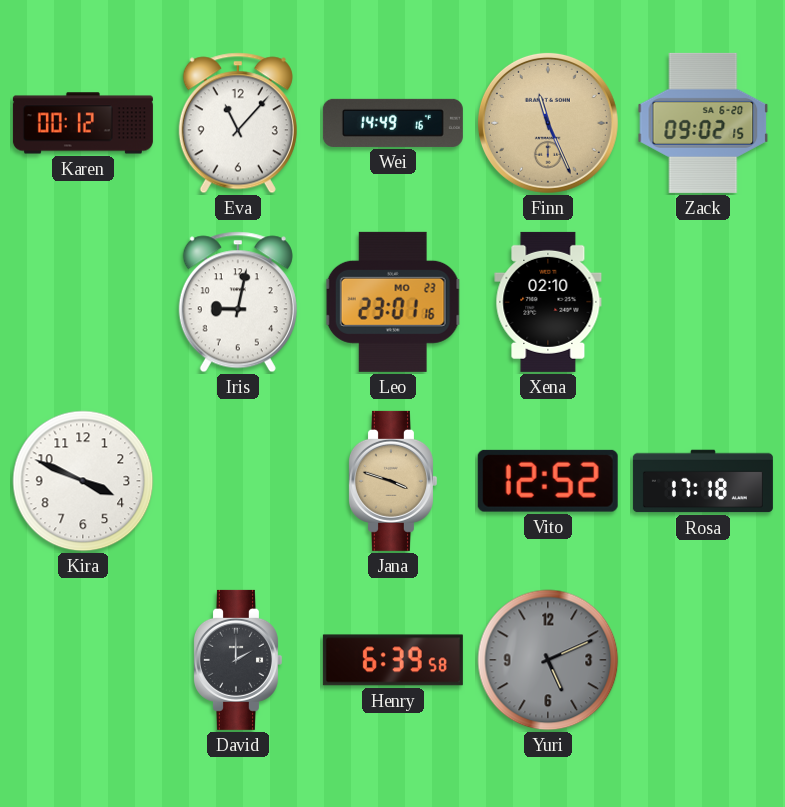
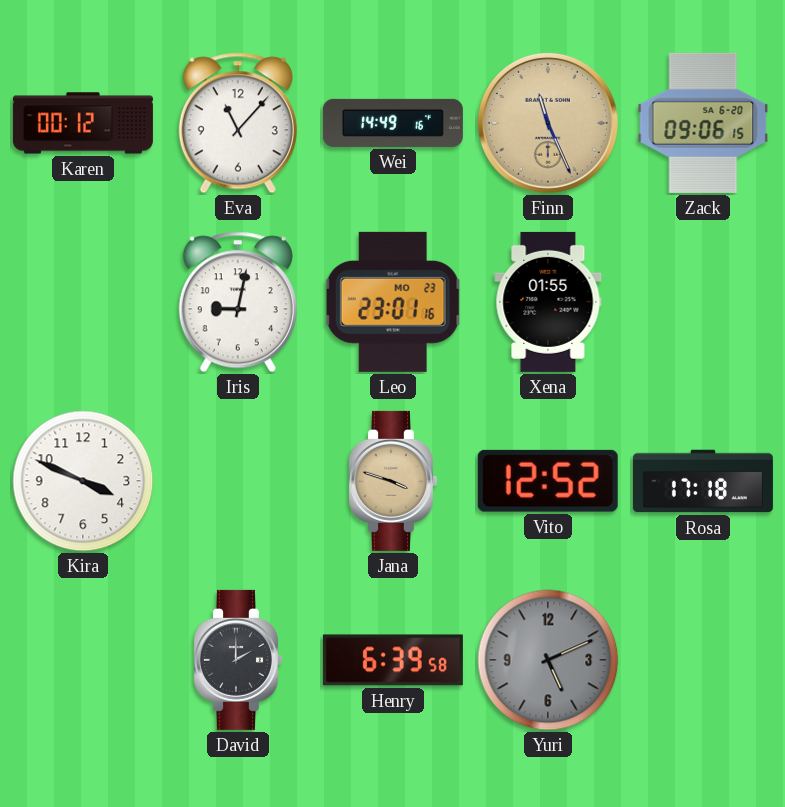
Zack: 09:02 -> 09:06
Xena: 02:10 -> 01:55
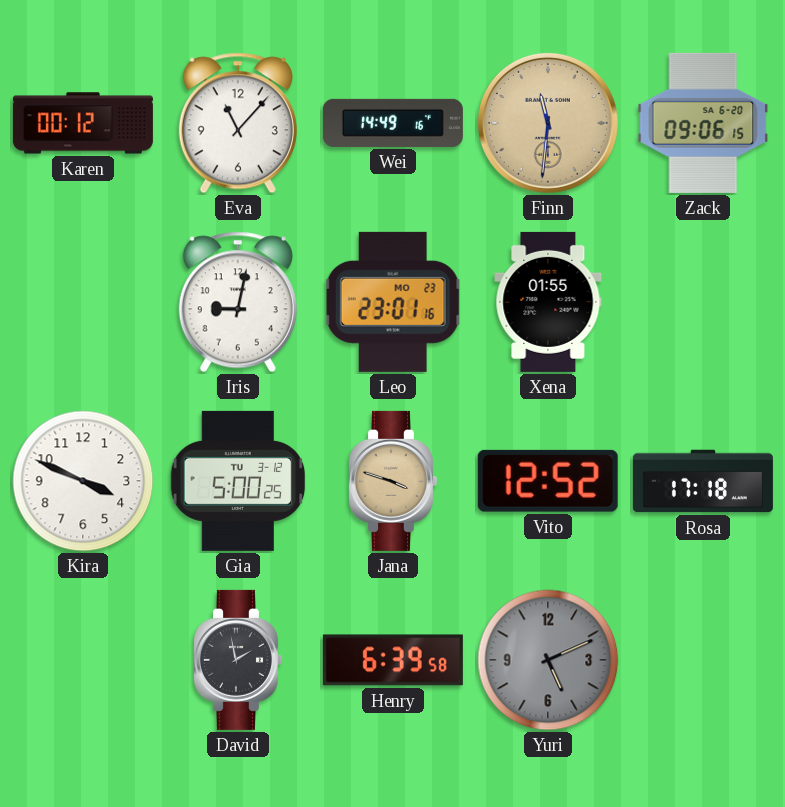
Finn: 11:26 -> 11:31
Gia: none -> 5:00
David: 2:00 -> 1:58
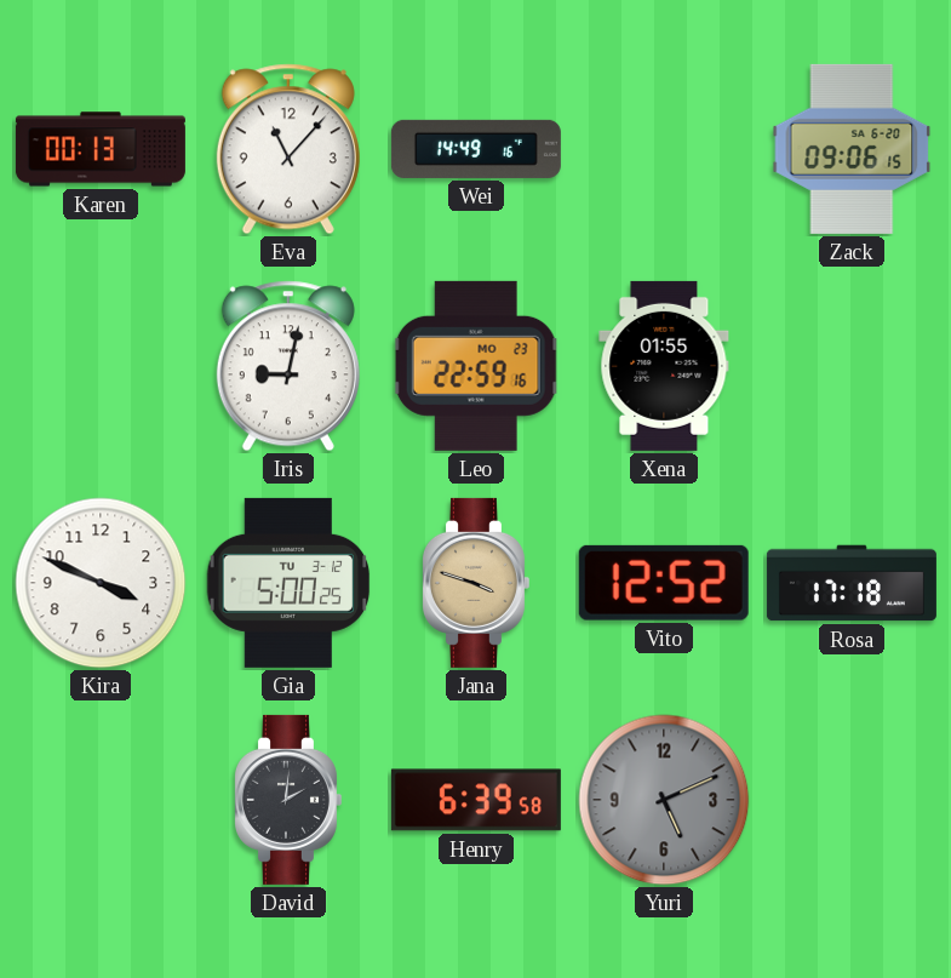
Karen: 00:12 -> 00:13
Finn: 11:31 -> none
Leo: 23:01 -> 22:59
David: 1:58 -> 2:01
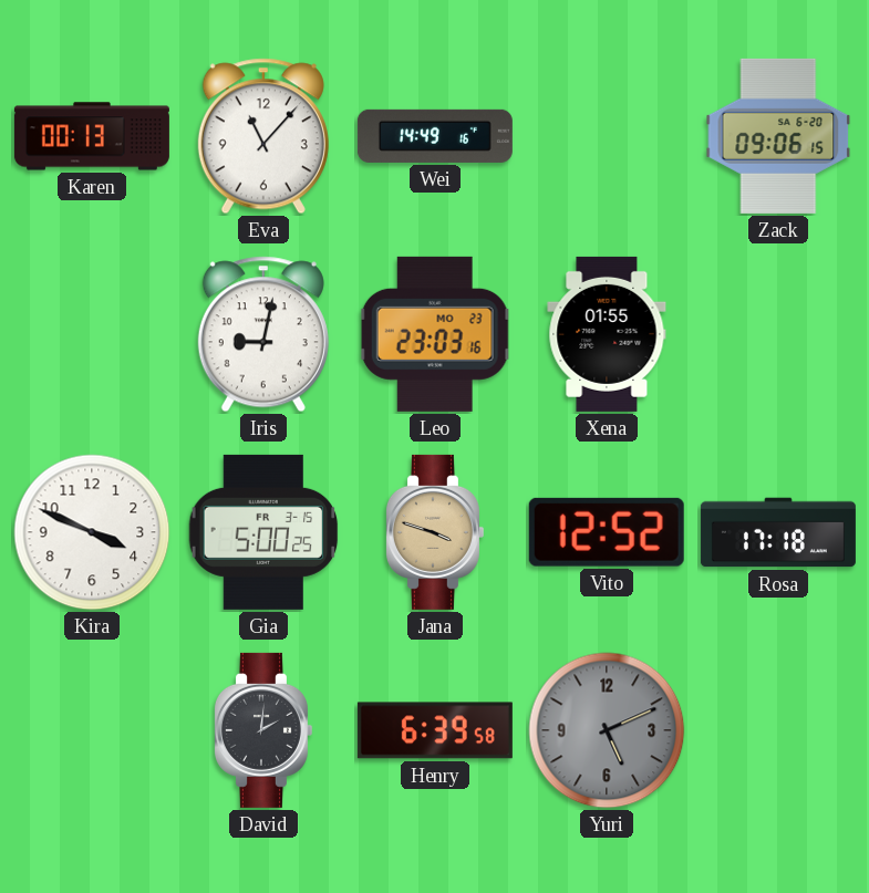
Leo: 22:59 -> 23:03
Gia date: TU 3-12 -> FR 3-15
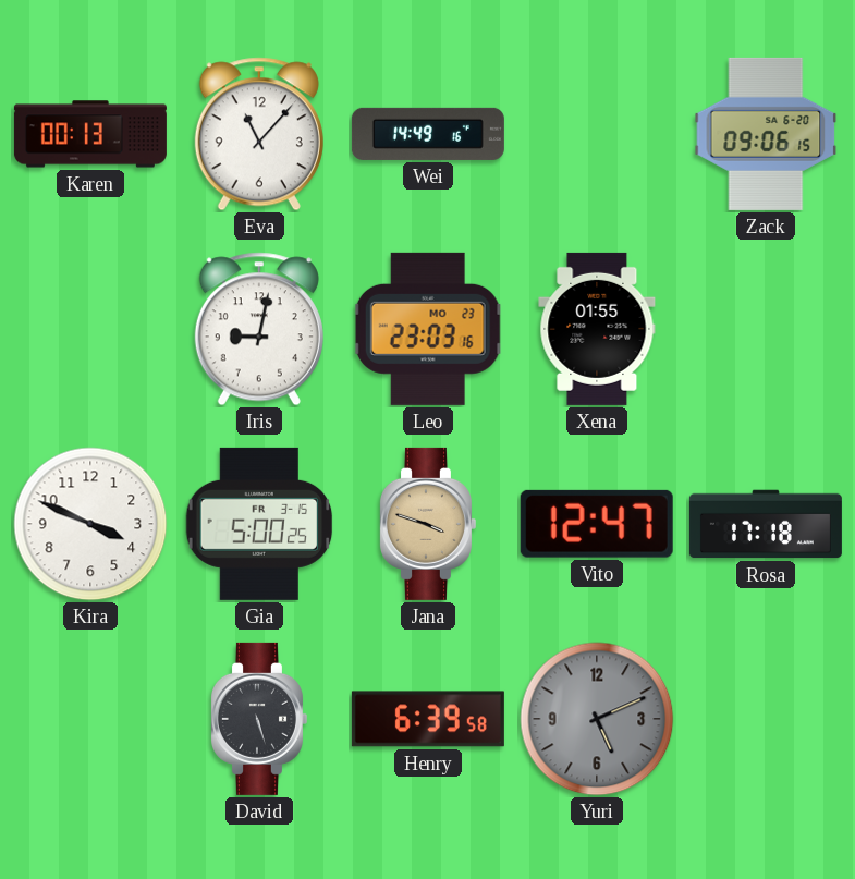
Vito: 12:52 -> 12:47
David: 2:01 -> 5:27
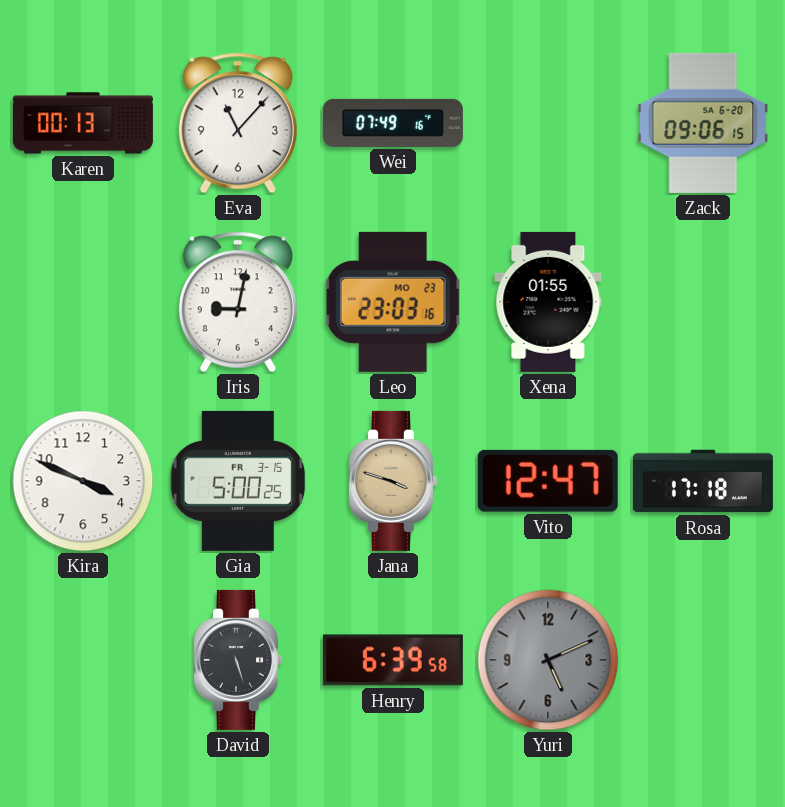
Wei: 14:49 -> 07:49
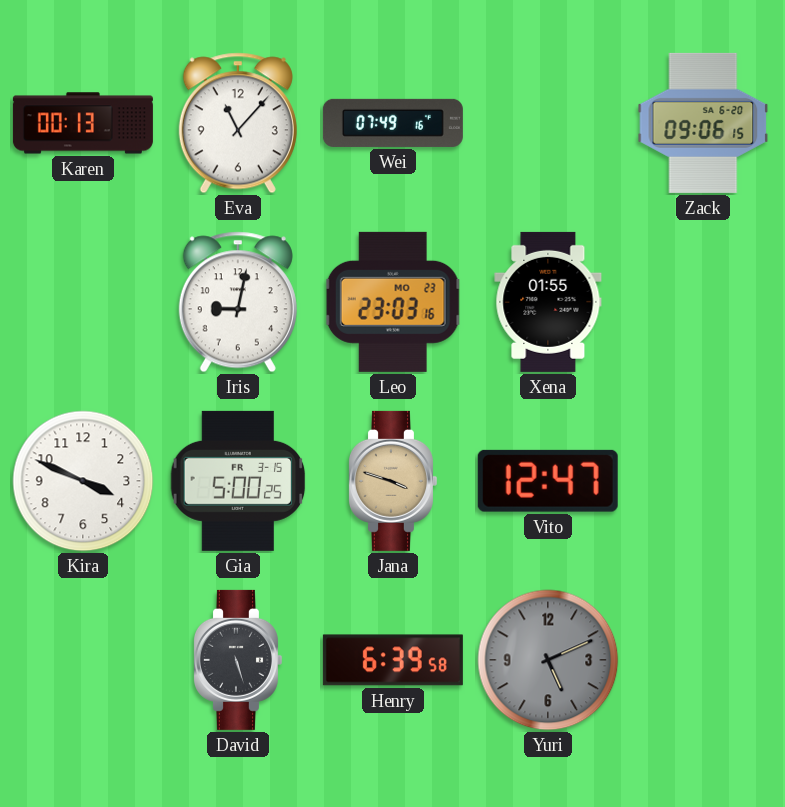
Rosa: 17:18 -> none
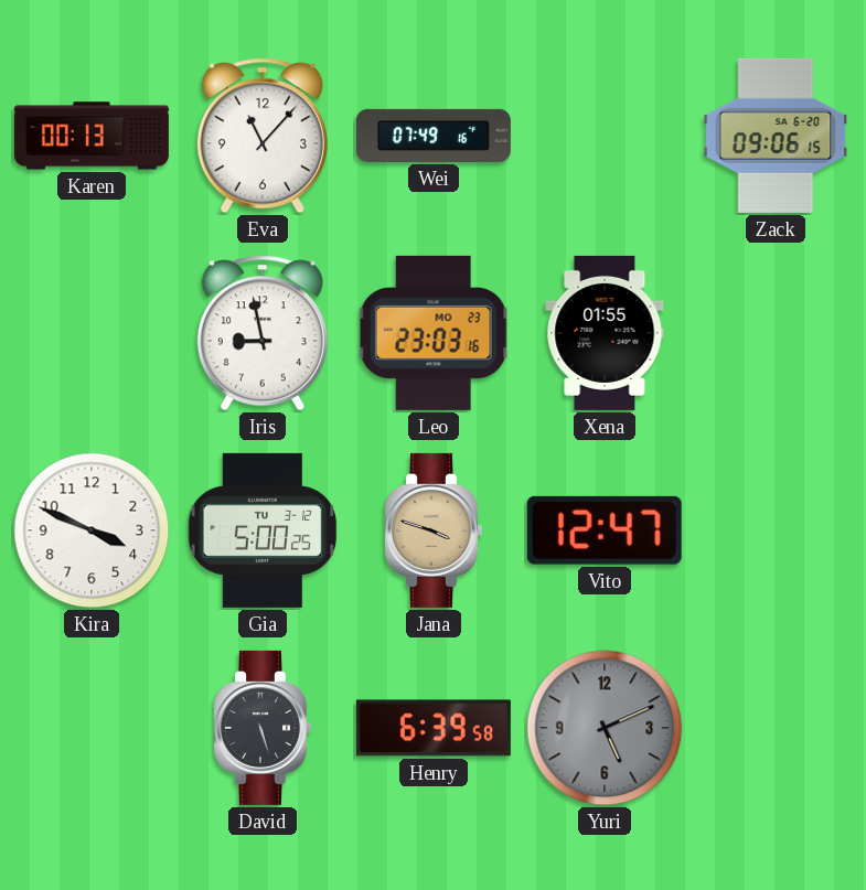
Iris: 9:02 -> 8:58
Gia date: FR 3-15 -> TU 3-12
